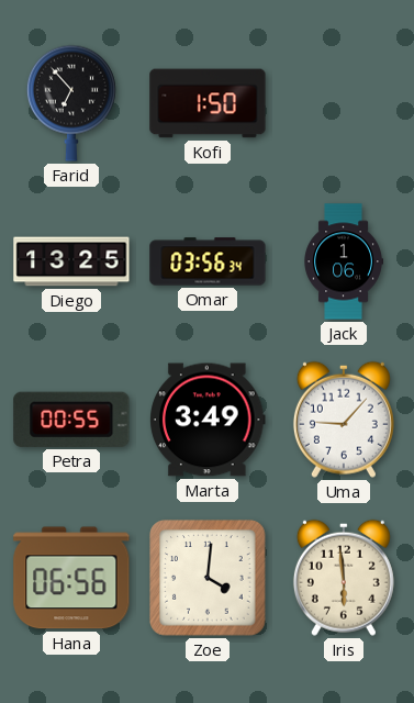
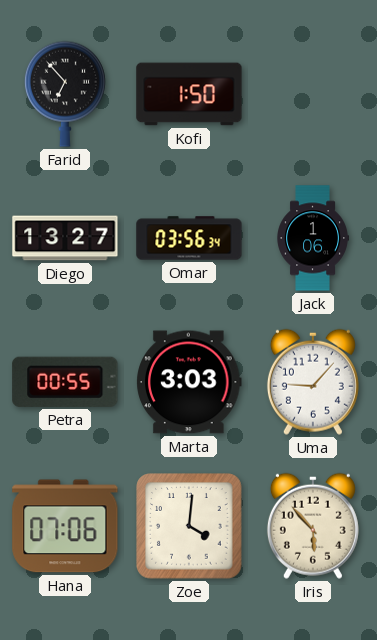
Diego: 13:25 -> 13:27
Marta: 3:49 -> 3:03
Hana: 06:56 -> 07:06
Iris: 5:59 -> 5:53
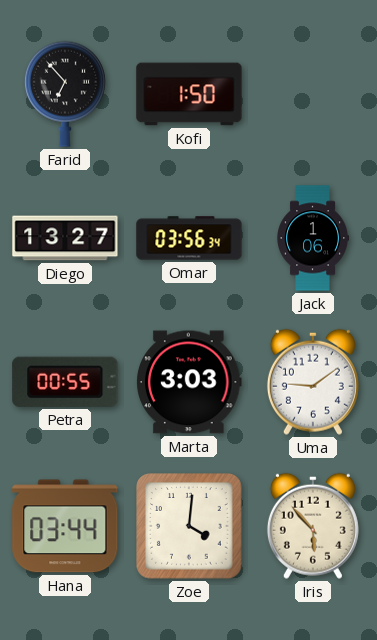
Uma: 9:07 -> 9:09
Hana: 07:06 -> 03:44
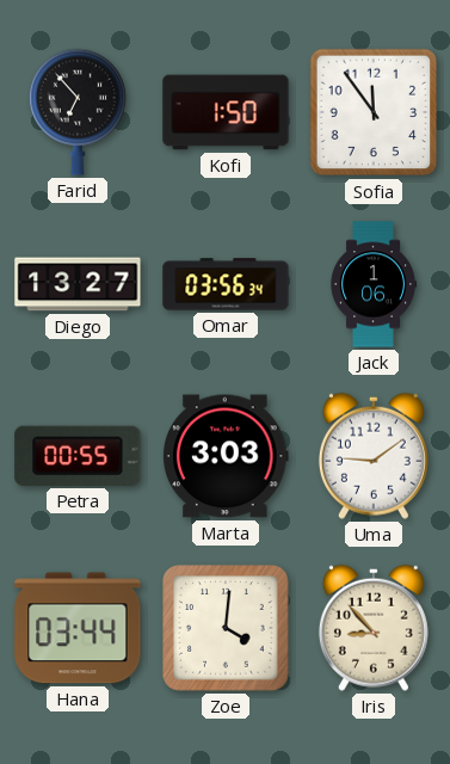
Sofia: none -> 11:54
Iris: 5:53 -> 8:53
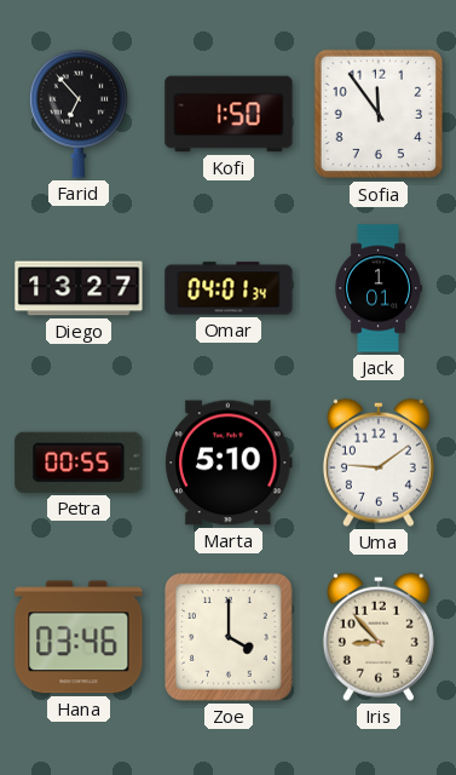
Omar: 03:56 -> 04:01
Jack: 1:06 -> 1:01
Marta: 3:03 -> 5:10
Hana: 03:44 -> 03:46
Zoe: 4:01 -> 4:00
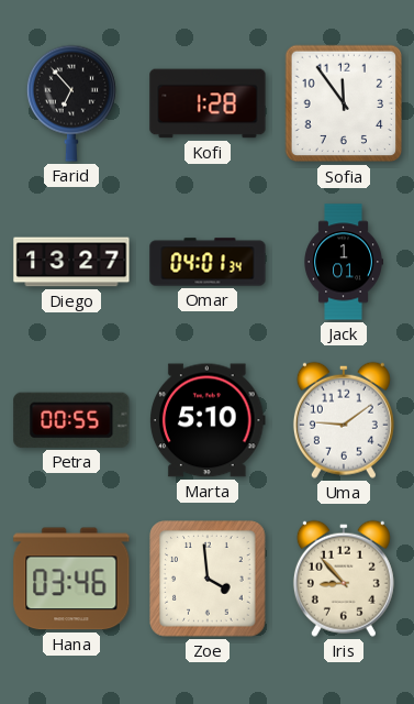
Kofi: 1:50 -> 1:28
Zoe: 4:00 -> 3:59
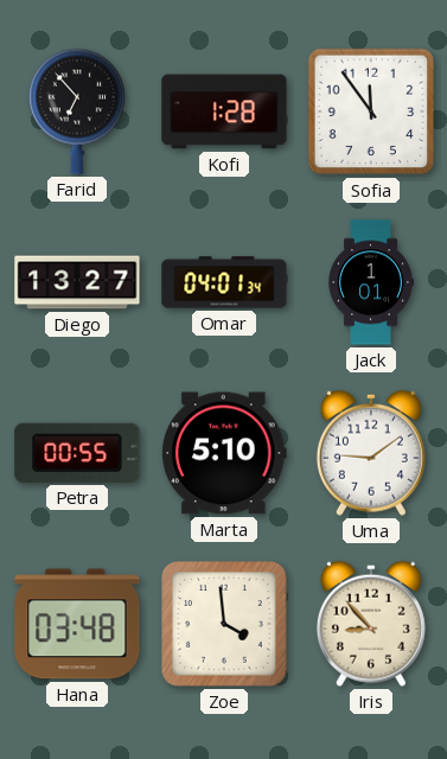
Hana: 03:46 -> 03:48
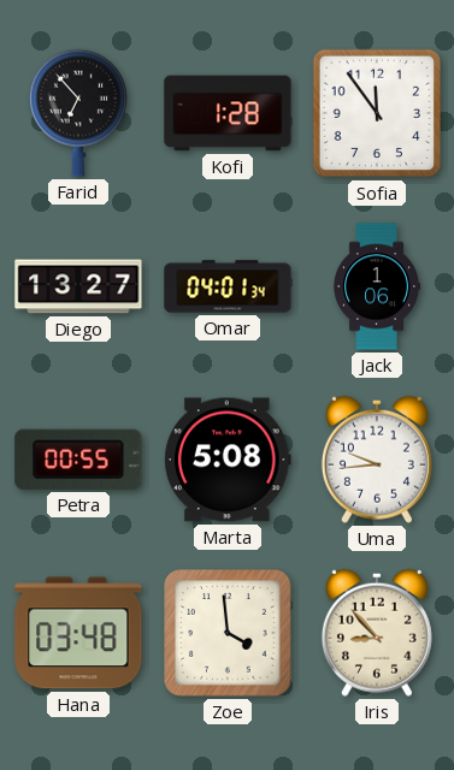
Jack: 1:01 -> 1:06
Marta: 5:10 -> 5:08
Uma: 9:09 -> 9:44
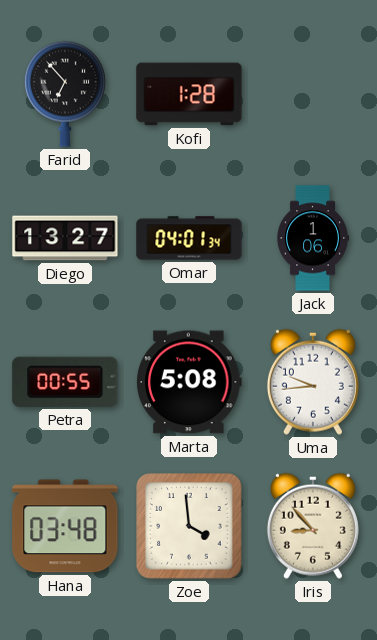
Sofia: 11:54 -> none
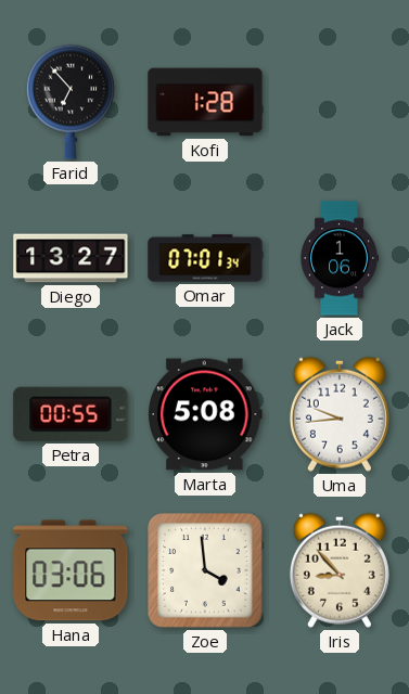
Omar: 04:01 -> 07:01
Hana: 03:48 -> 03:06
